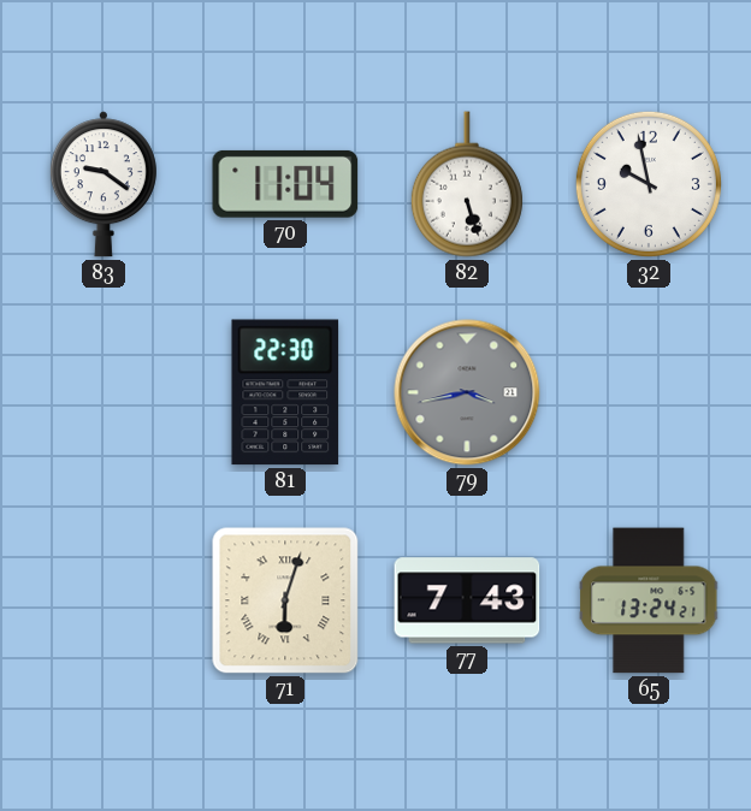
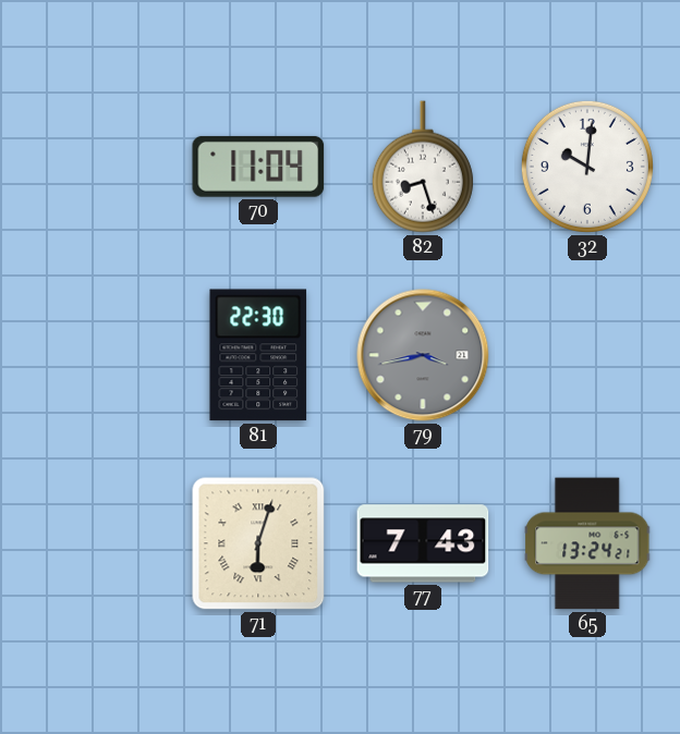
83: 9:21 -> none
82: 5:27 -> 8:27
32: 9:58 -> 10:01
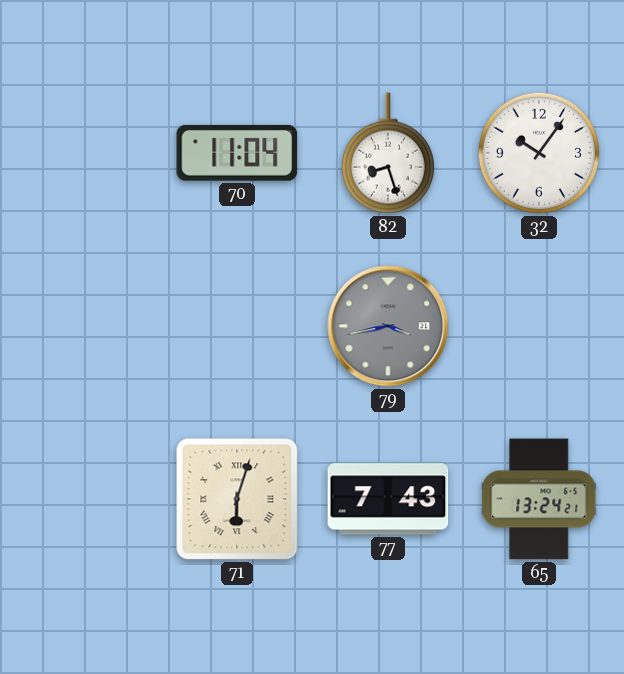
32: 10:01 -> 10:06
81: 22:30 -> none
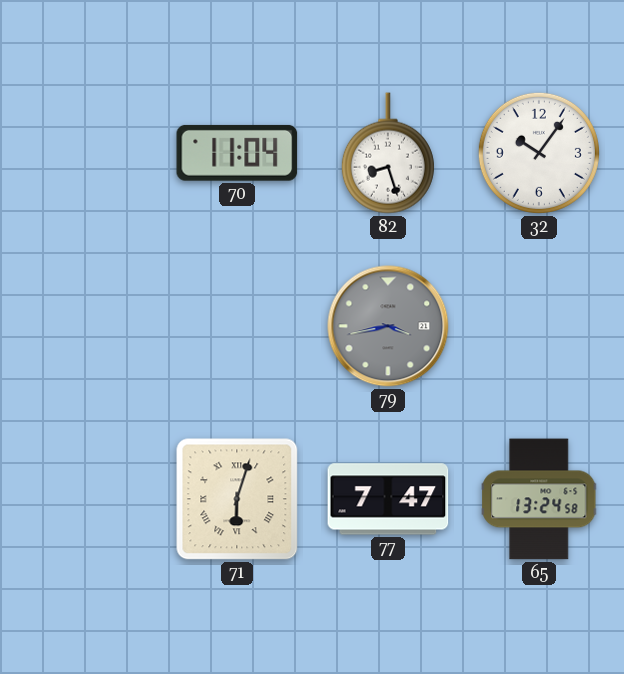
77: 7:43 -> 7:47
65: 13:24:21 -> 13:24:58
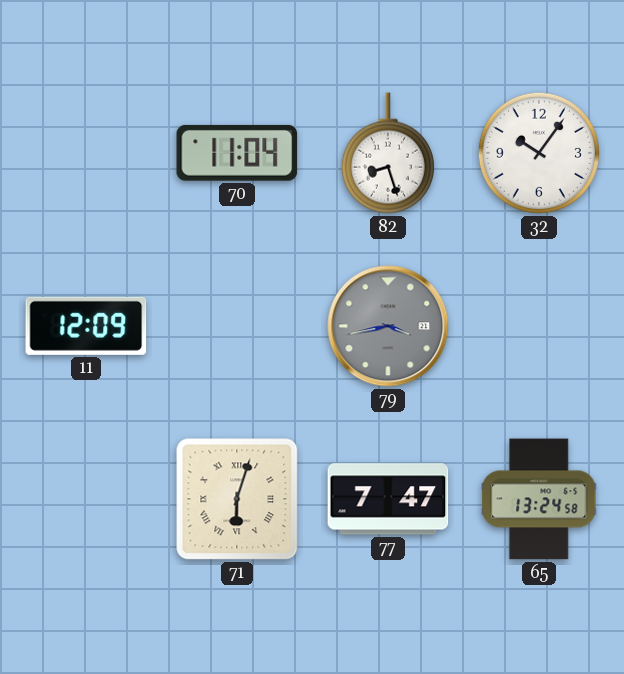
11: none -> 12:09
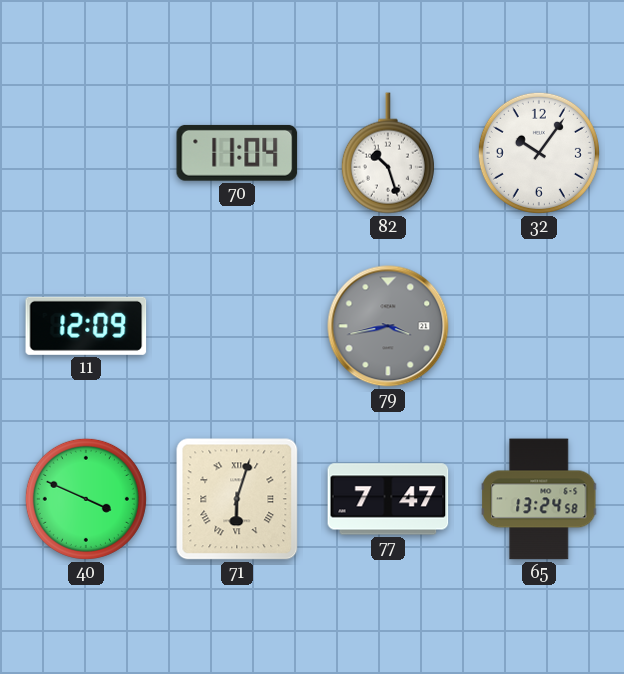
82: 8:27 -> 10:27
40: none -> 3:49
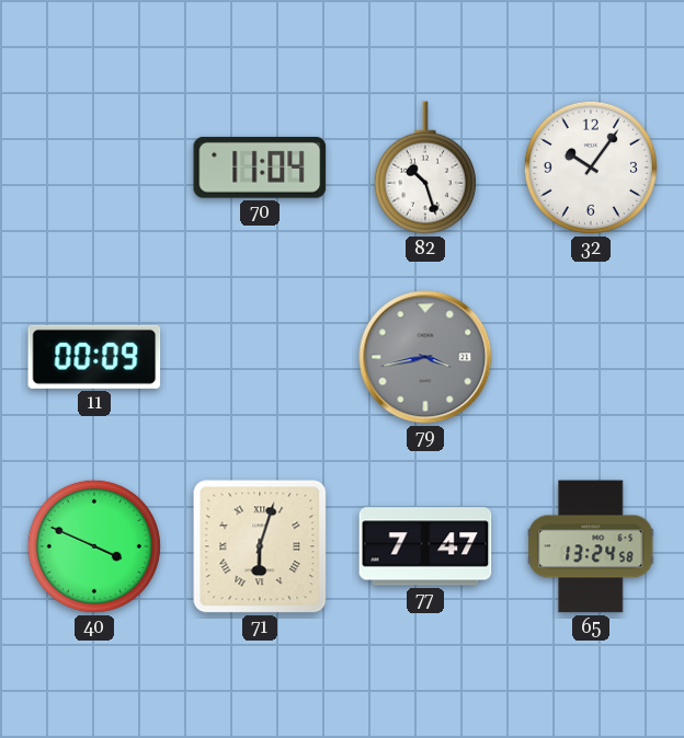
11: 12:09 -> 00:09
